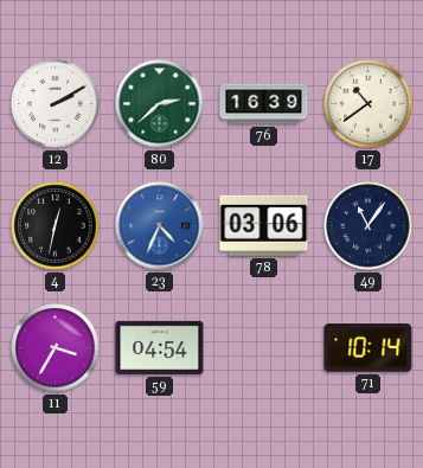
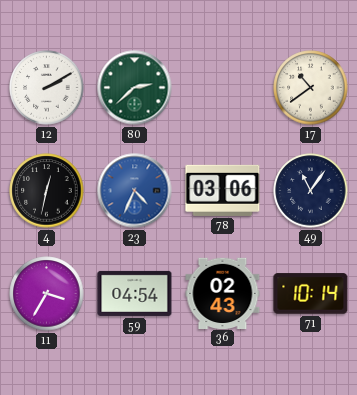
76: 16:39 -> none
36: none -> 02:43
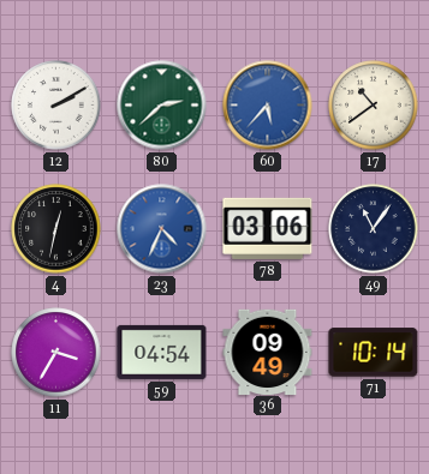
60: none -> 5:37
36: 02:43 -> 09:49
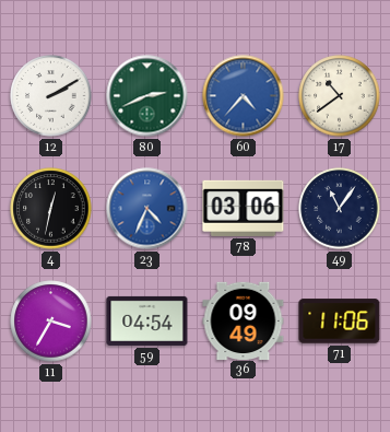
80: 2:38 -> 2:41
60: 5:37 -> 4:37
71: 10:14 -> 11:06
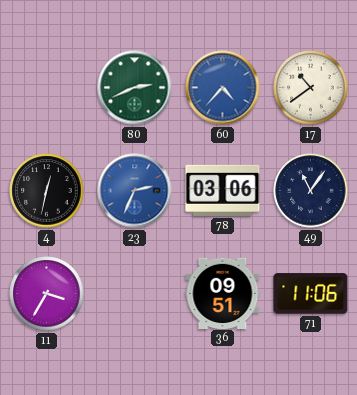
12: 2:10 -> none
23: 4:34 -> 2:34
59: 04:54 -> none
36: 09:49 -> 09:51
